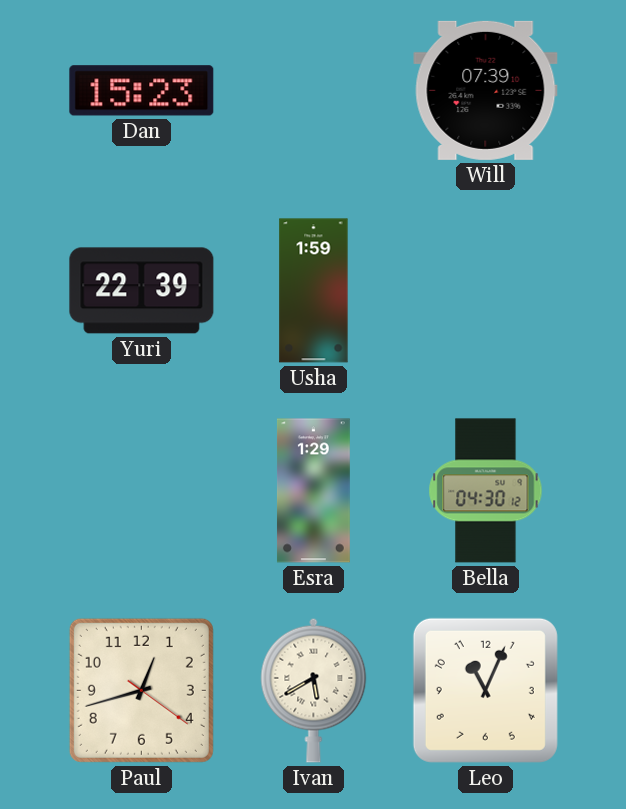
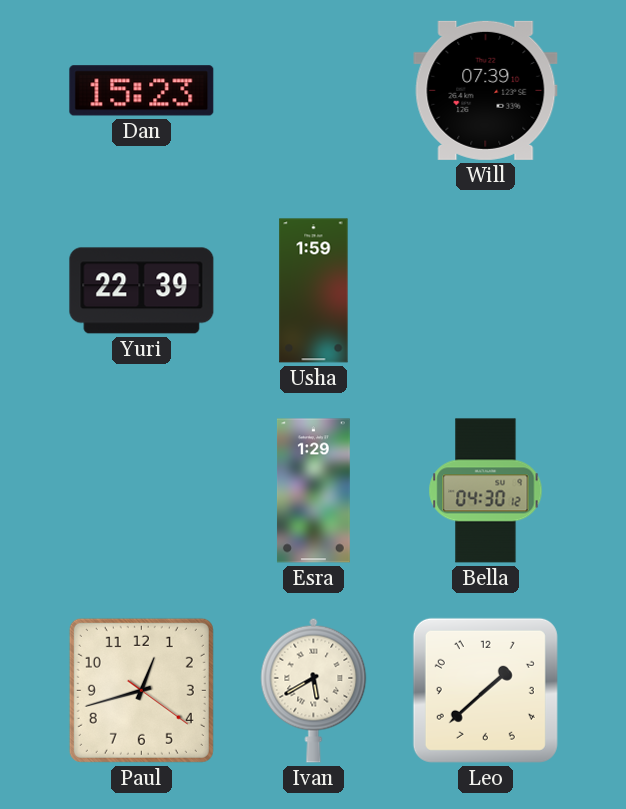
Leo: 11:04 -> 1:38
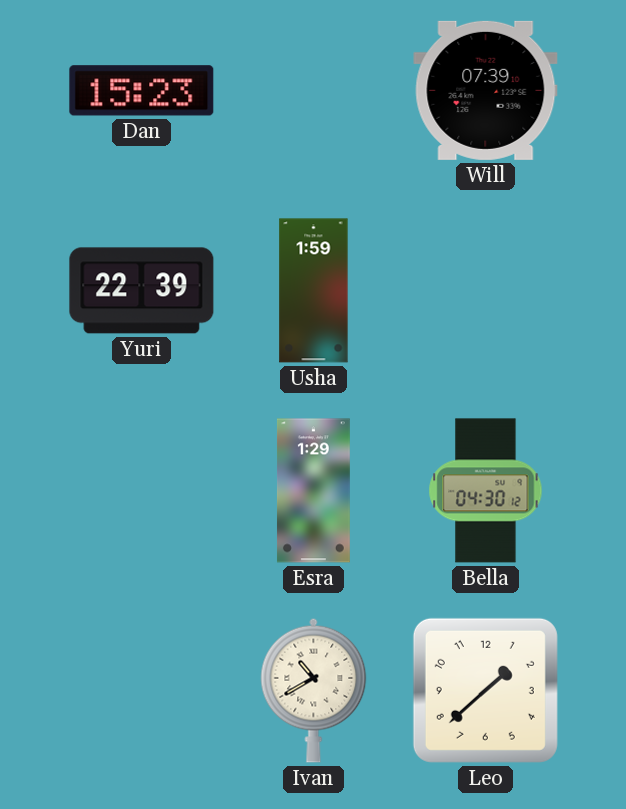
Paul: 12:42 -> none
Ivan: 5:40 -> 10:40
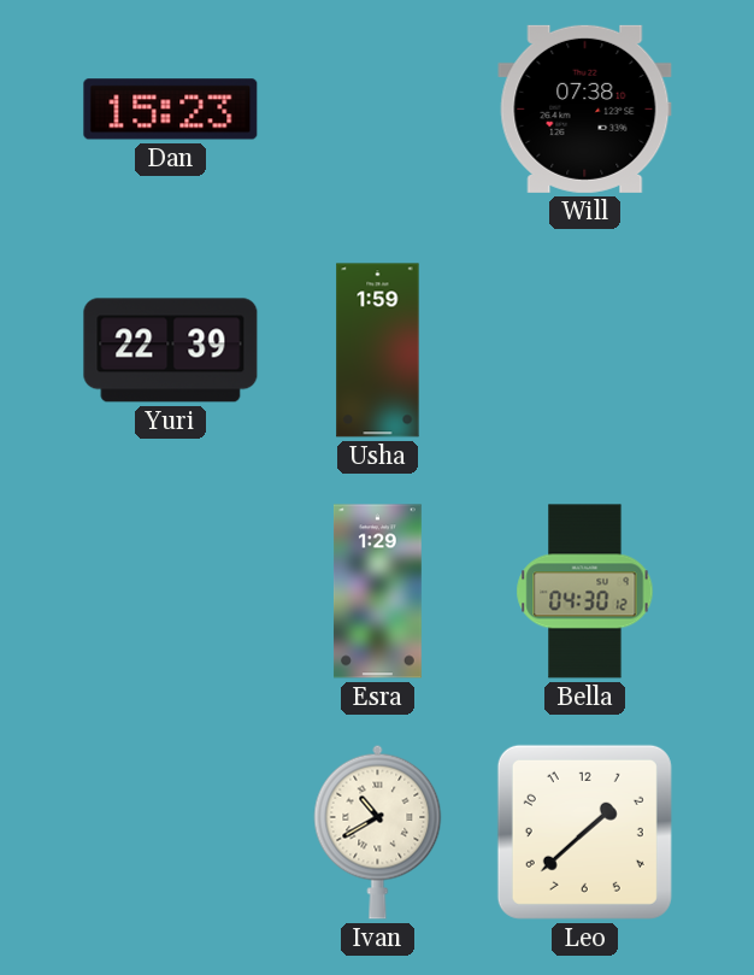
Will: 07:39 -> 07:38
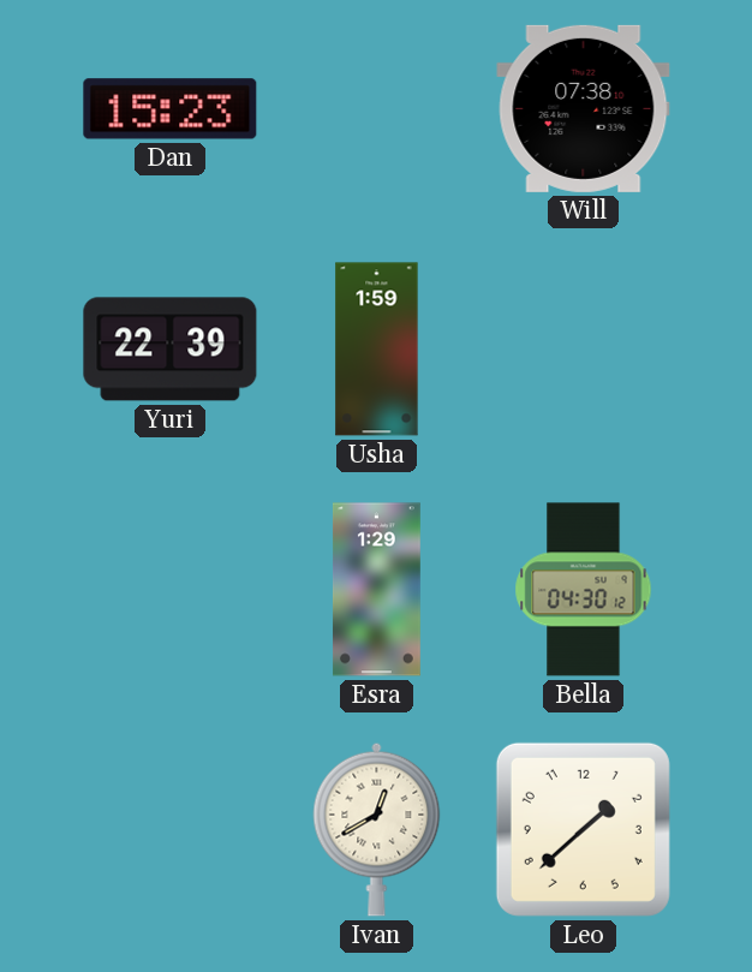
Ivan: 10:40 -> 12:40
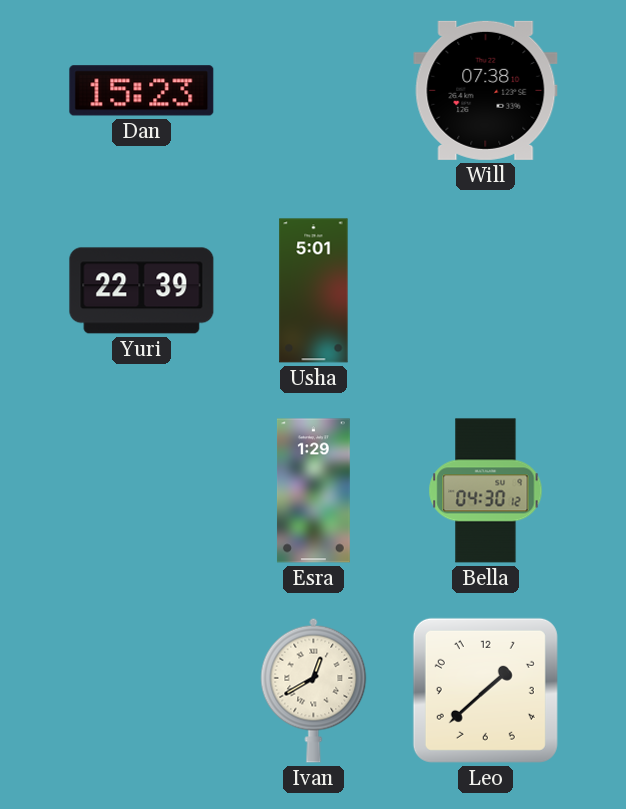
Usha: 1:59 -> 5:01
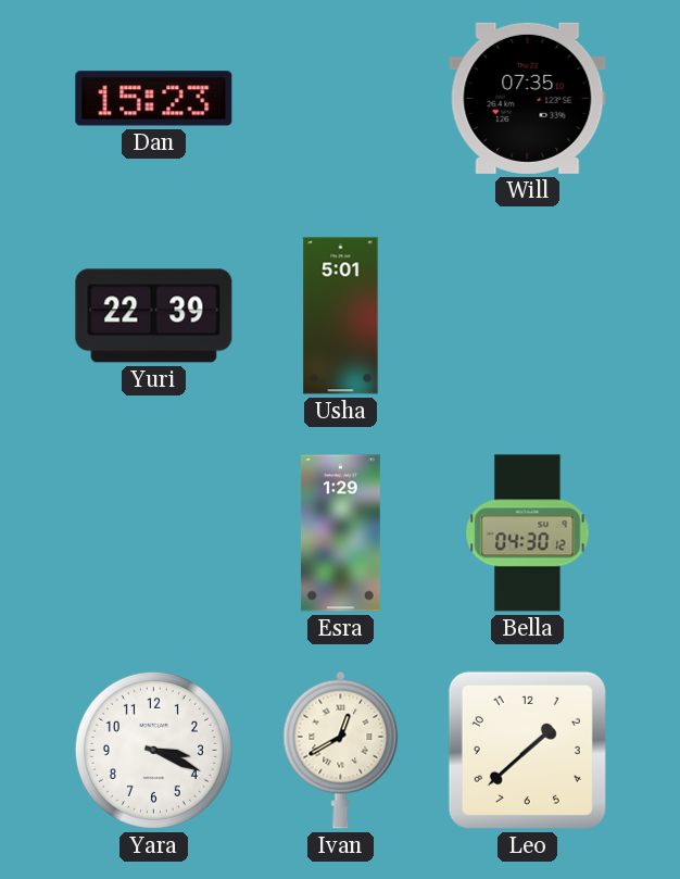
Will: 07:38 -> 07:35
Yara: none -> 3:19
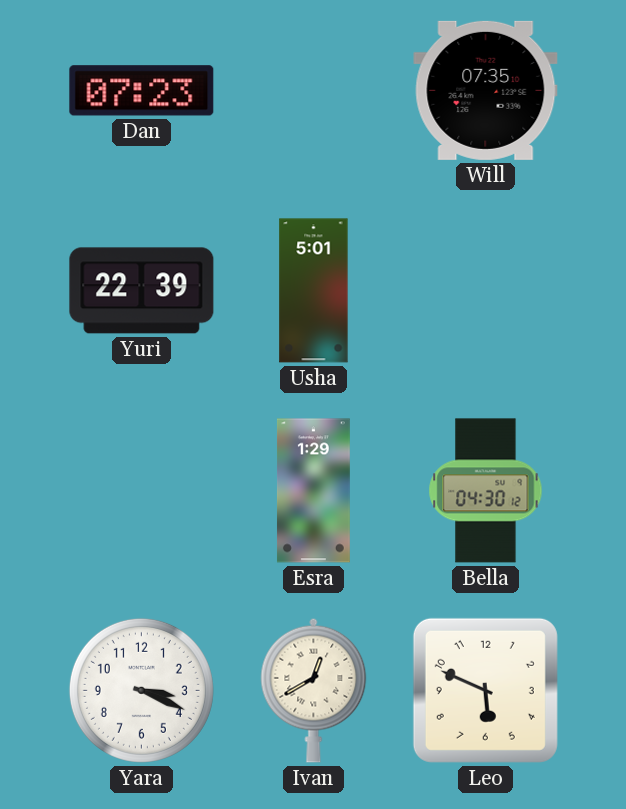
Dan: 15:23 -> 07:23
Leo: 1:38 -> 5:49
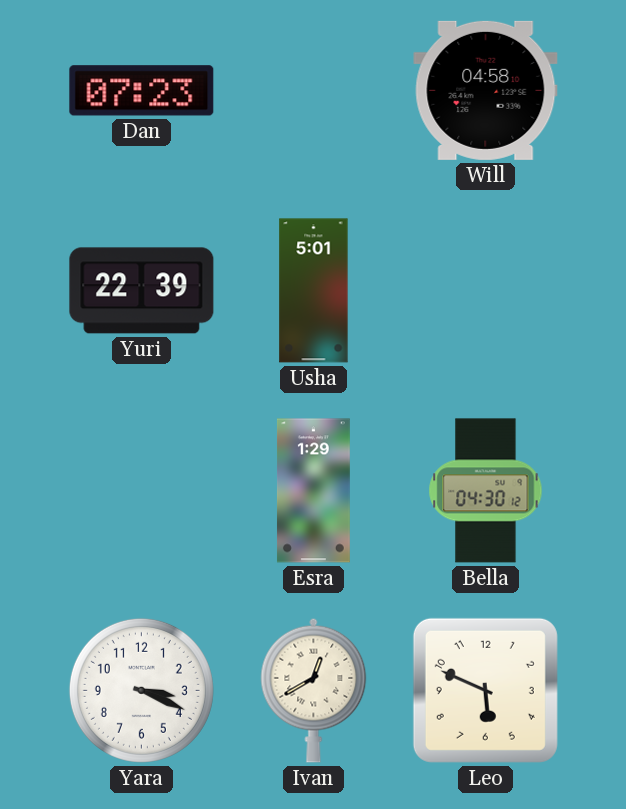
Will: 07:35 -> 04:58
